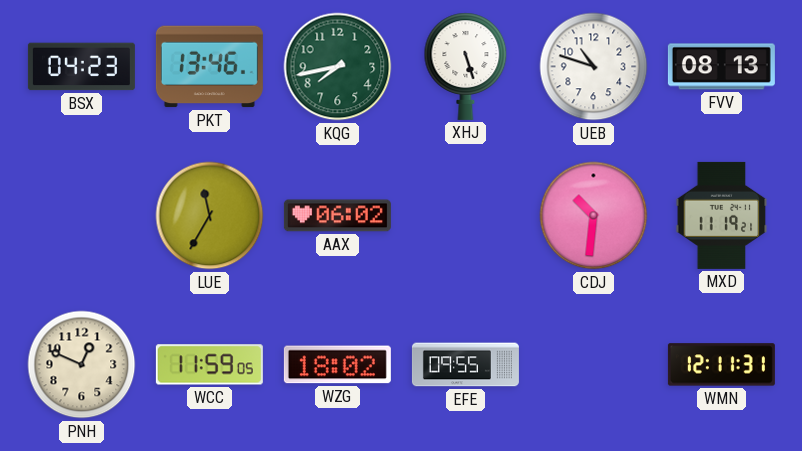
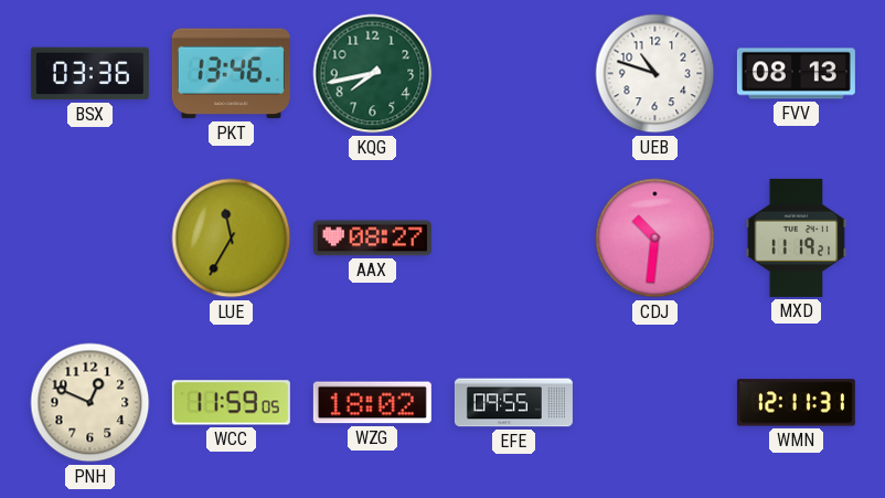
BSX: 04:23 -> 03:36
XHJ: 5:27 -> none
AAX: 06:02 -> 08:27
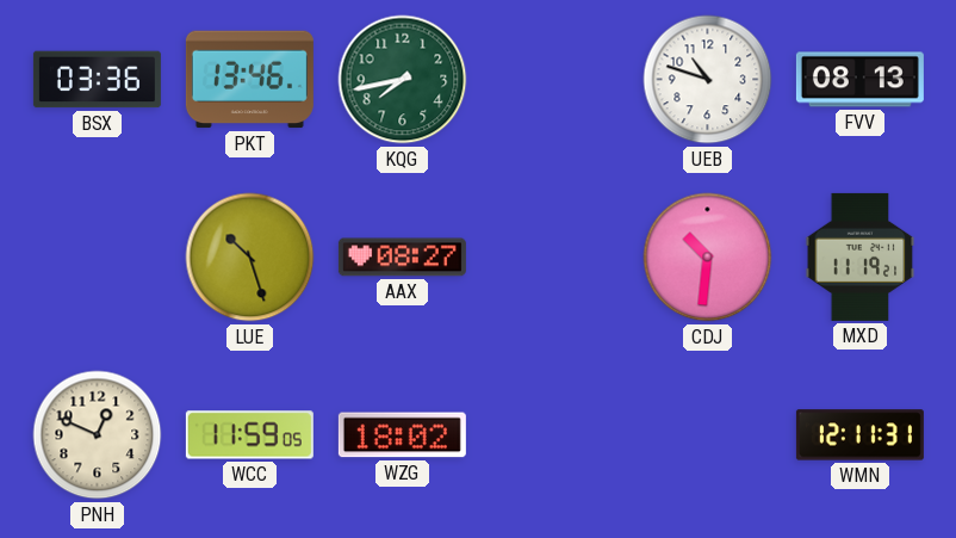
LUE: 11:35 -> 10:27
EFE: 09:55 -> none
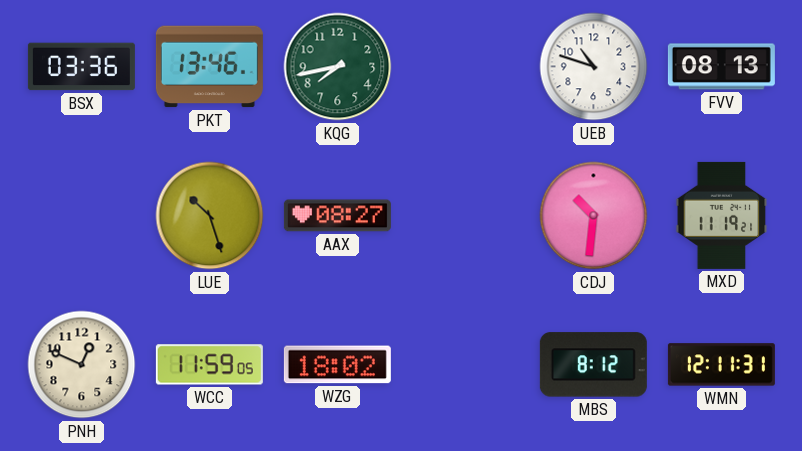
MBS: none -> 8:12
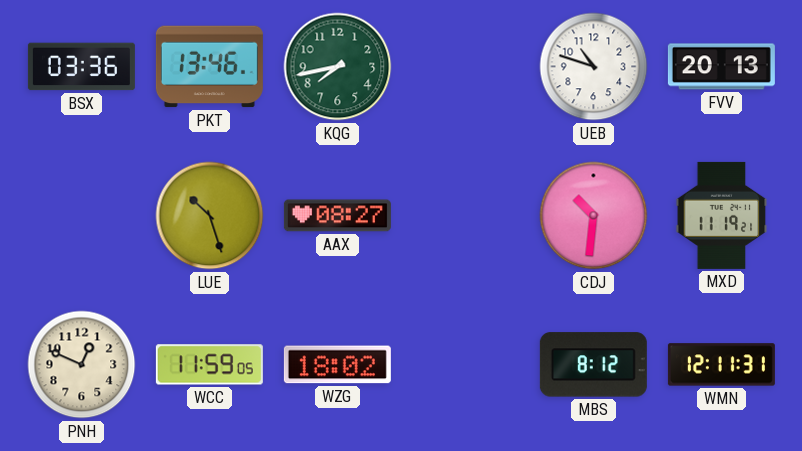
FVV: 08:13 -> 20:13
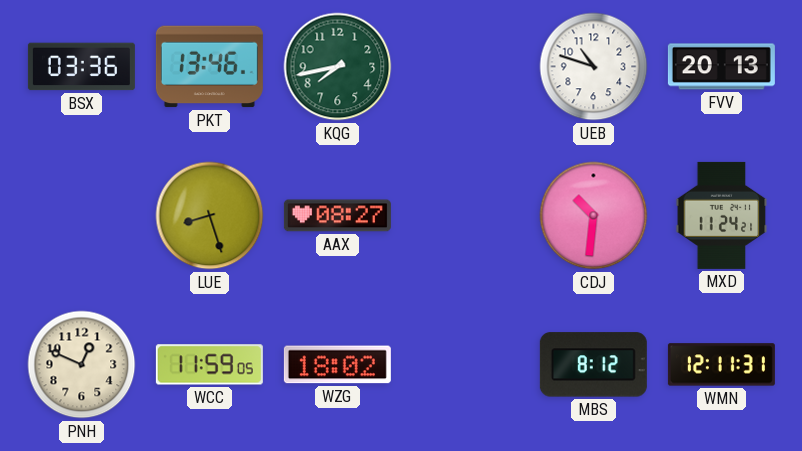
LUE: 10:27 -> 8:27
MXD: 11:19 -> 11:24
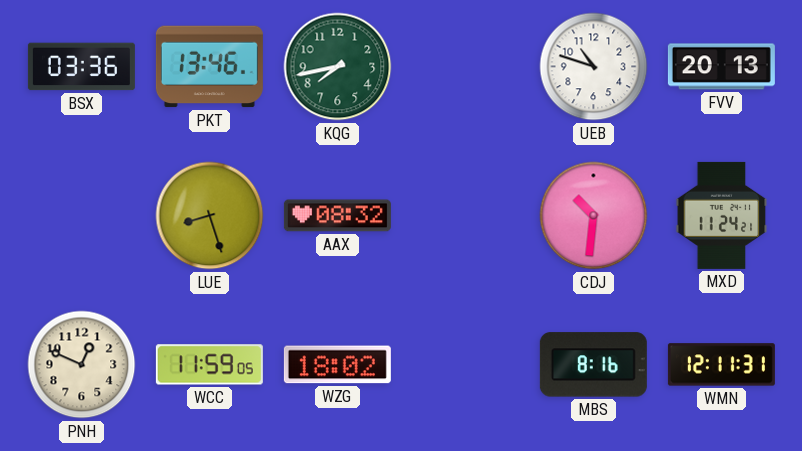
AAX: 08:27 -> 08:32
MBS: 8:12 -> 8:16
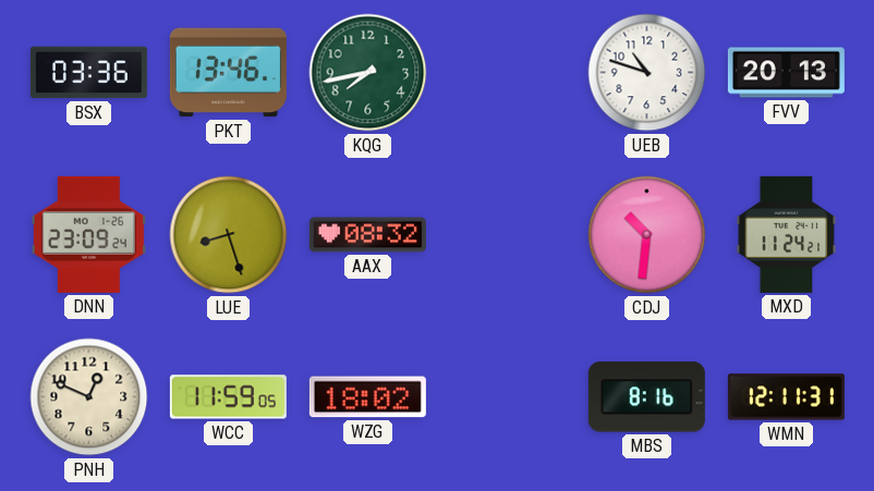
DNN: none -> 23:09
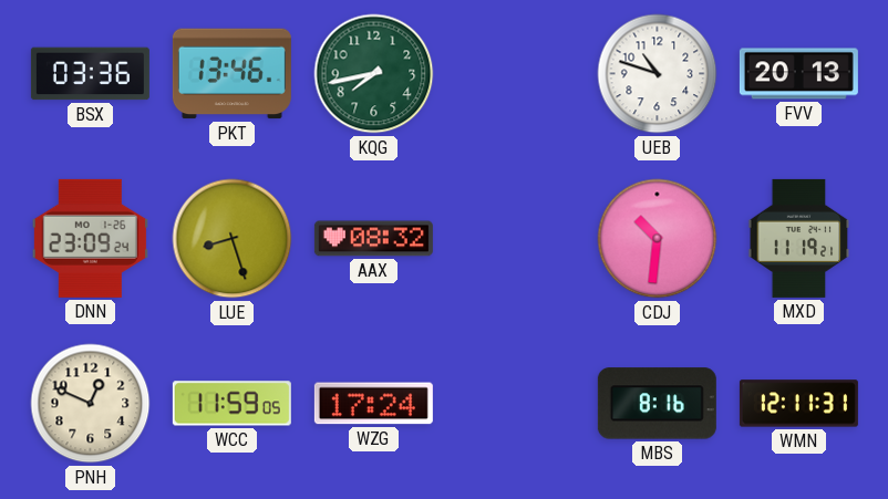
MXD: 11:24 -> 11:19
WZG: 18:02 -> 17:24
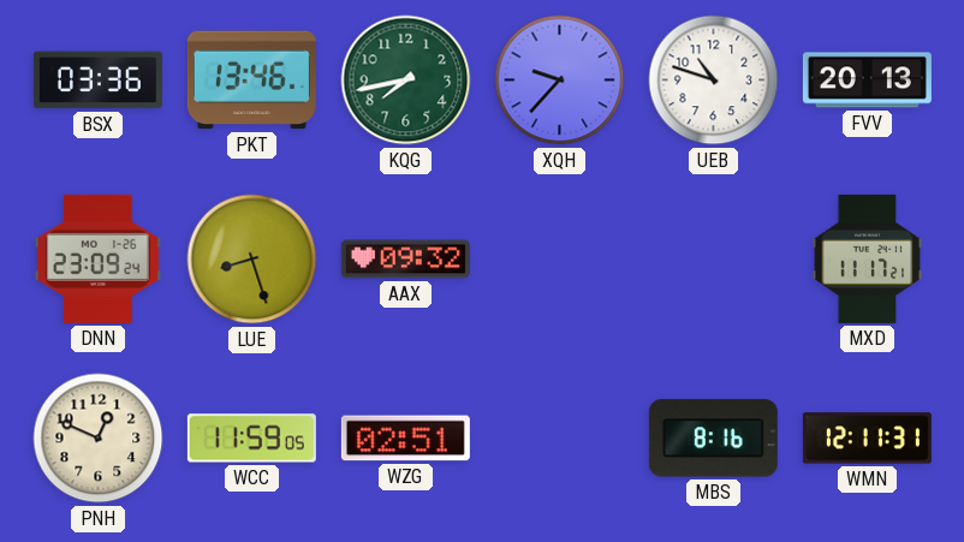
XQH: none -> 9:37
AAX: 08:32 -> 09:32
CDJ: 10:31 -> none
MXD: 11:19 -> 11:17
WZG: 17:24 -> 02:51
